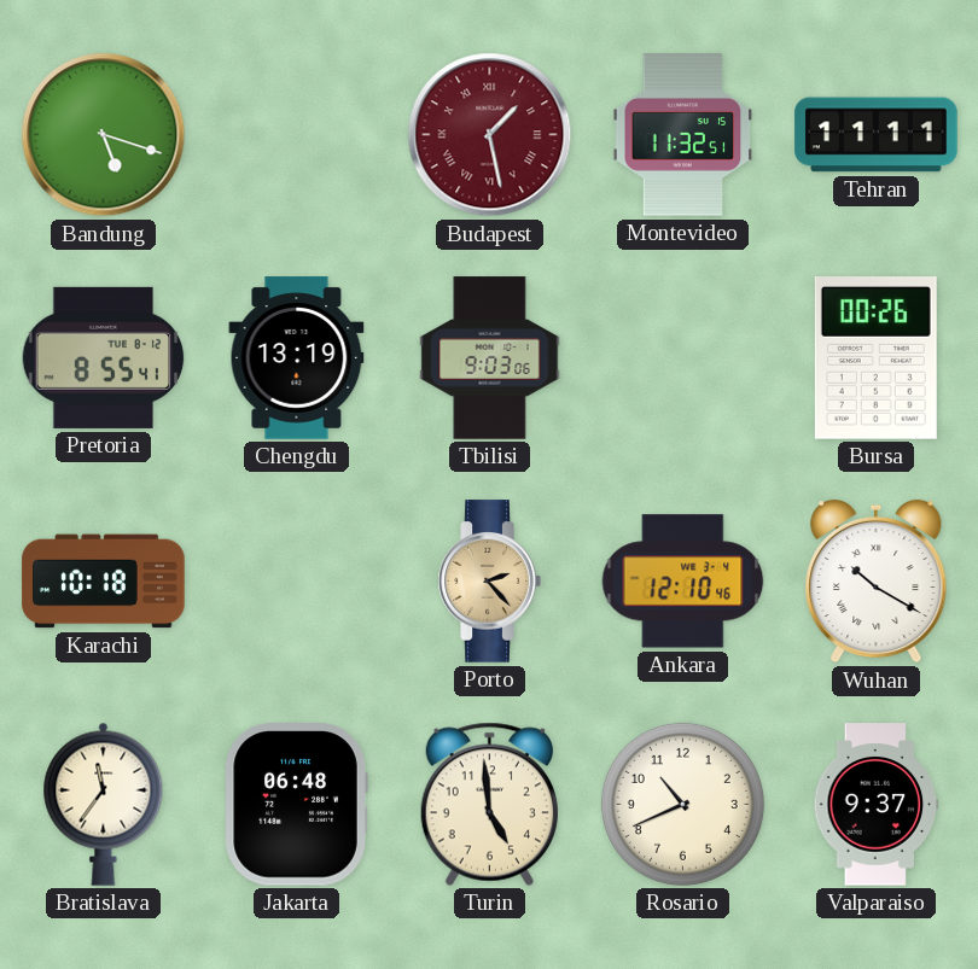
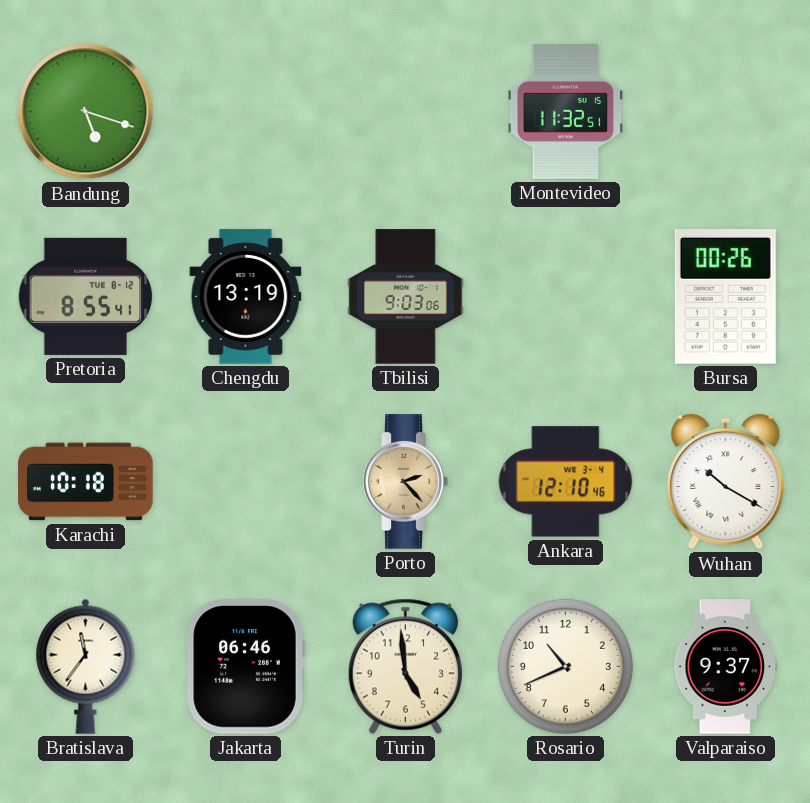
Budapest: 1:28 -> none
Tehran: 11:11 -> none
Jakarta: 06:48 -> 06:46
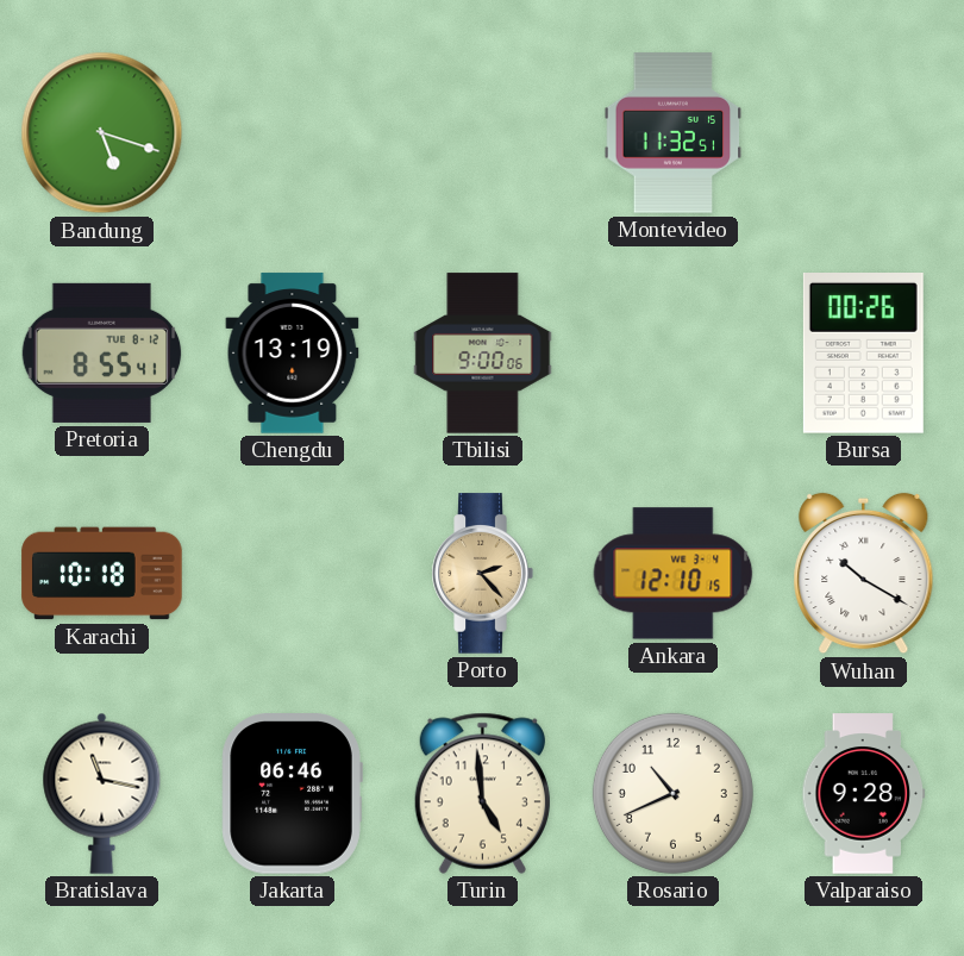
Tbilisi: 9:03 -> 9:00
Ankara: 12:10:46 -> 12:10:15
Bratislava: 11:36 -> 11:17
Valparaiso: 9:37 -> 9:28
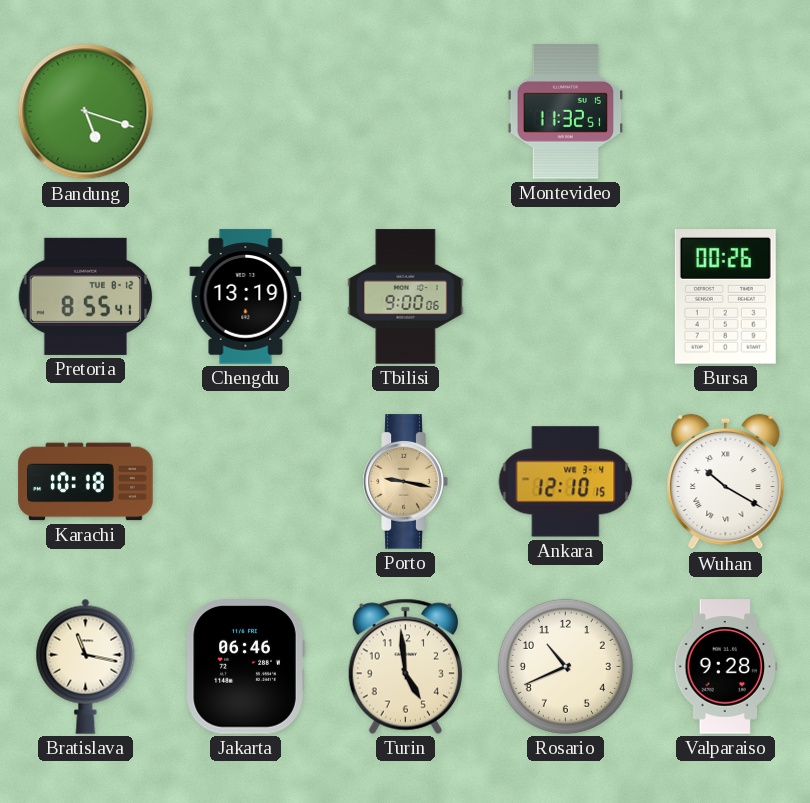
Porto: 2:23 -> 9:17
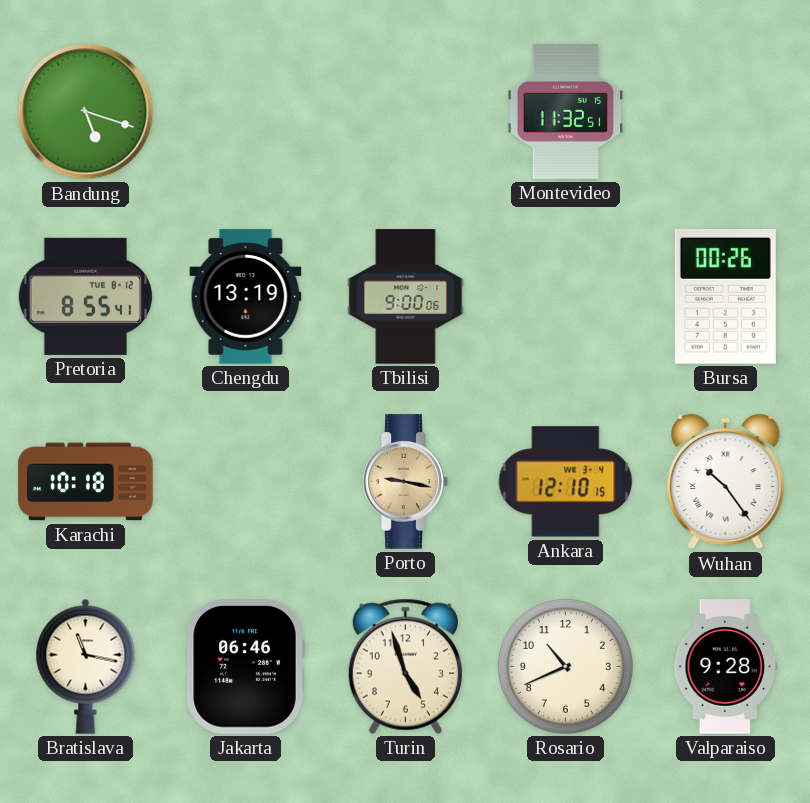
Wuhan: 10:20 -> 10:24
Turin: 4:59 -> 4:57
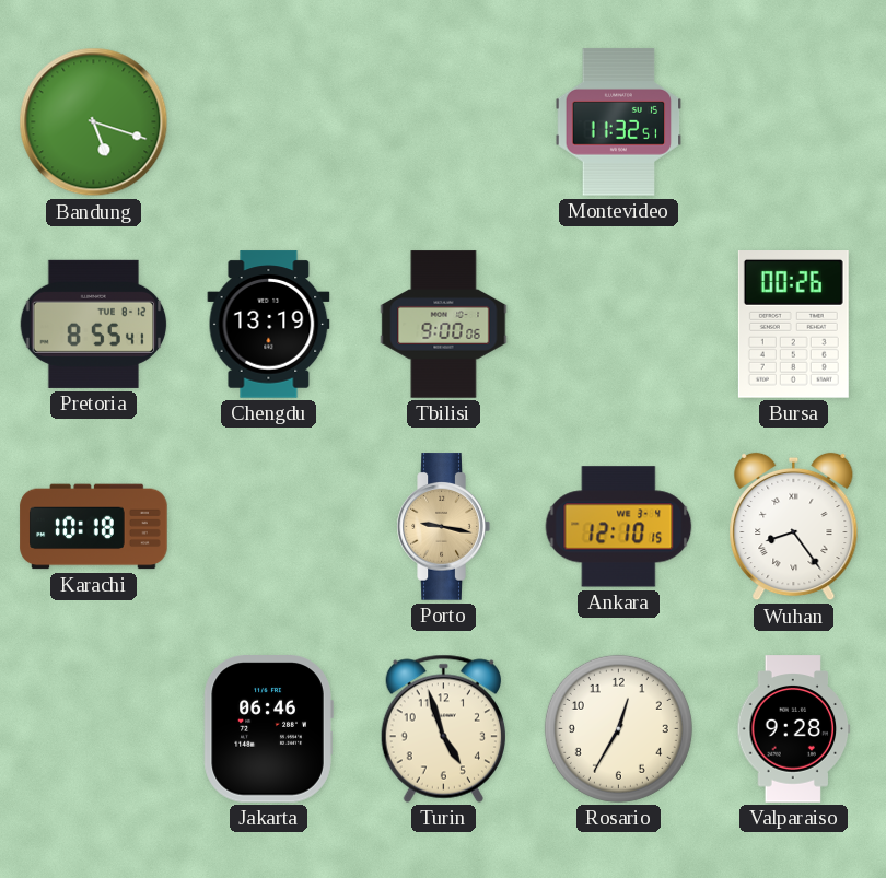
Wuhan: 10:24 -> 8:24
Bratislava: 11:17 -> none
Rosario: 10:41 -> 12:35
